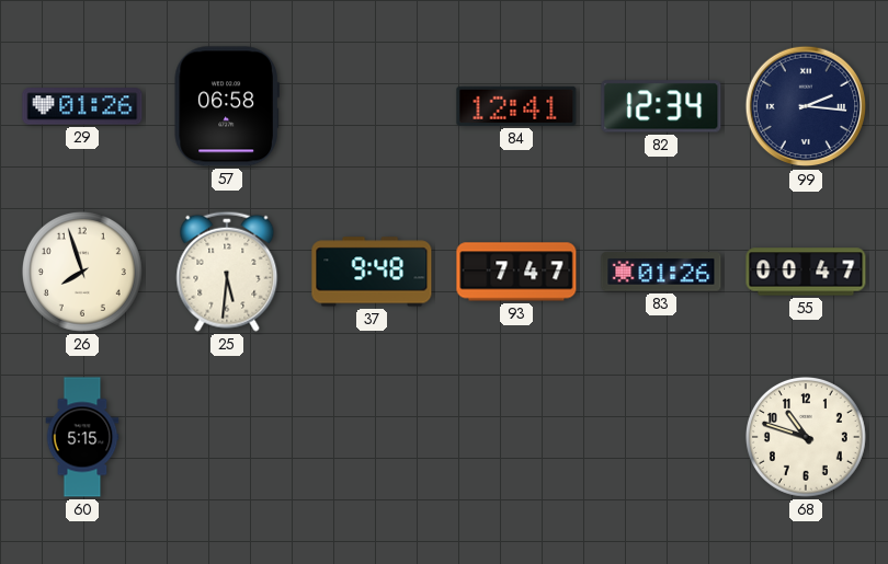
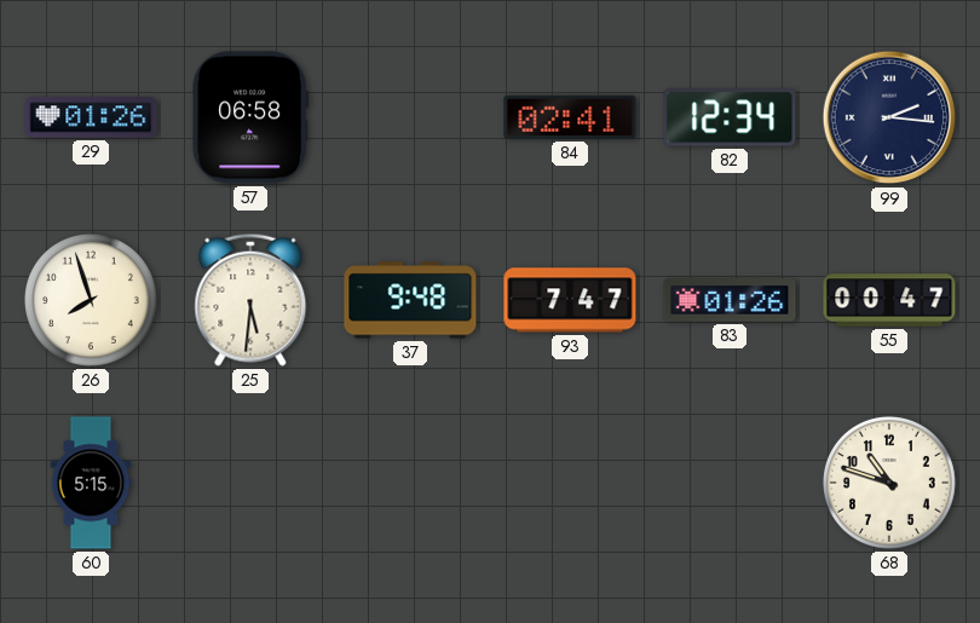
84: 12:41 -> 02:41
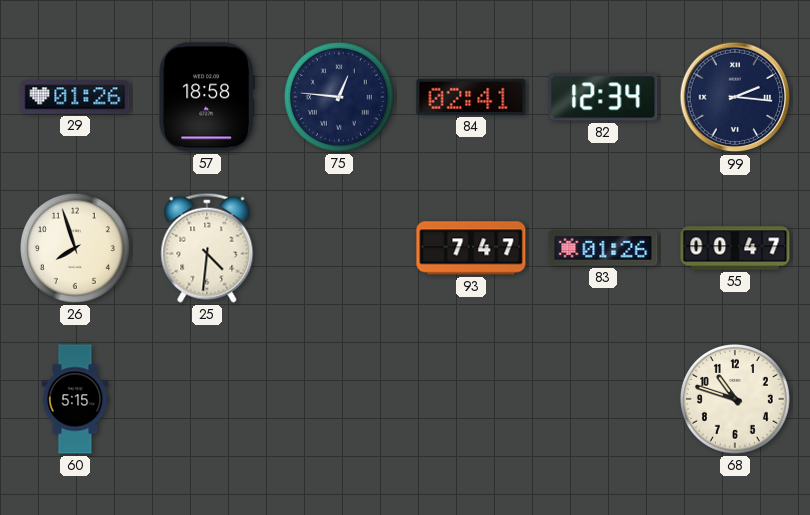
57: 06:58 -> 18:58
75: none -> 12:46
25: 5:31 -> 4:31
37: 9:48 -> none
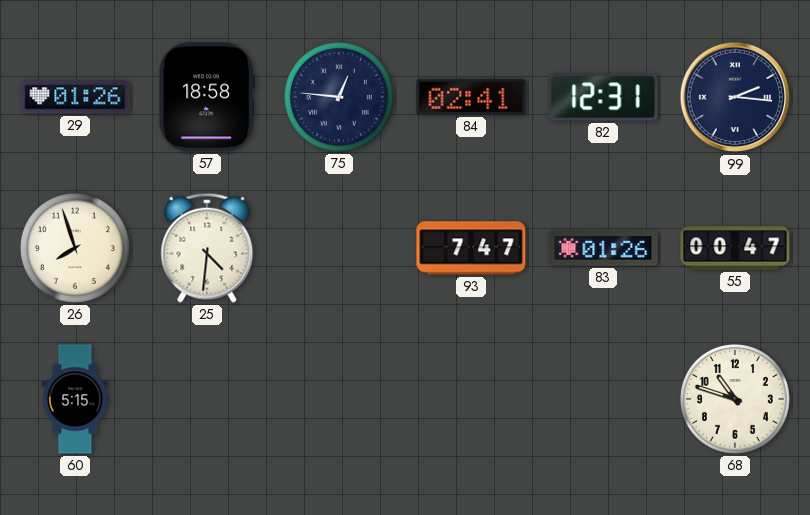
82: 12:34 -> 12:31
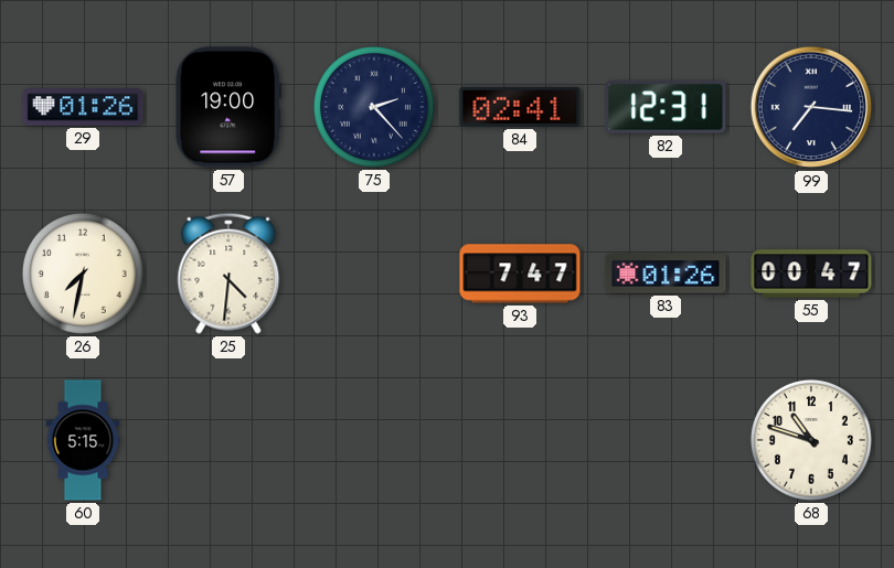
57: 18:58 -> 19:00
75: 12:46 -> 2:23
99: 2:16 -> 7:16
26: 7:57 -> 7:32
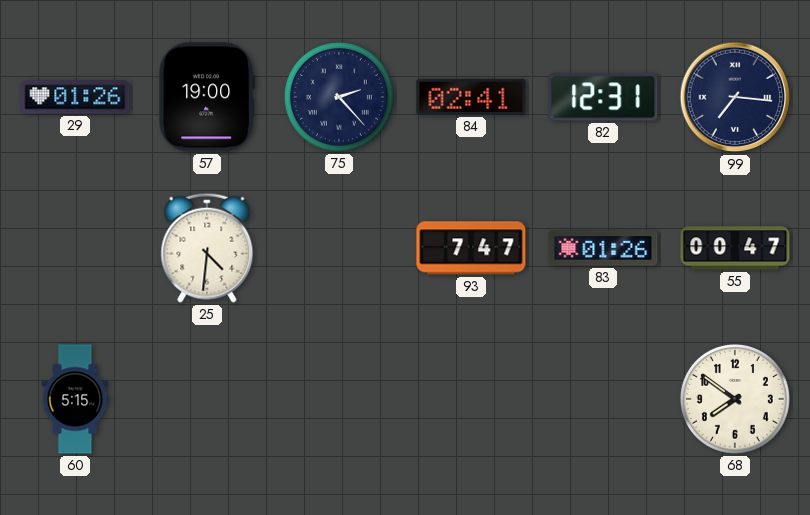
26: 7:32 -> none
68: 10:48 -> 7:51
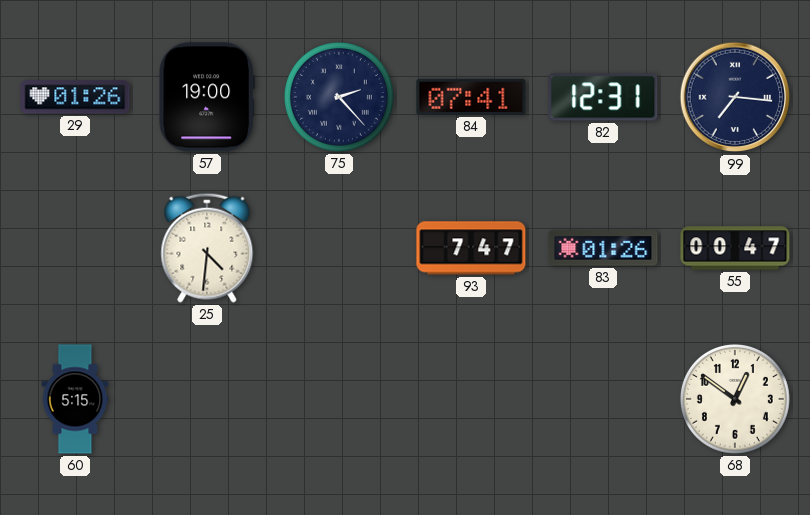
84: 02:41 -> 07:41
68: 7:51 -> 12:51
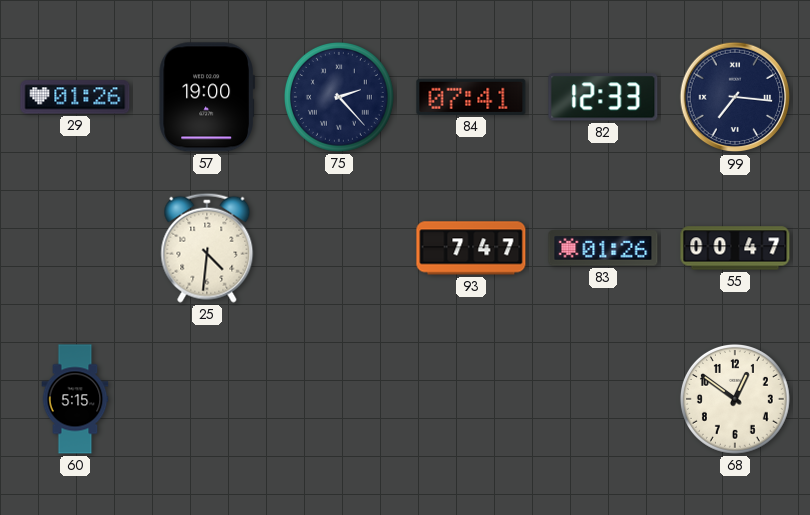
82: 12:31 -> 12:33
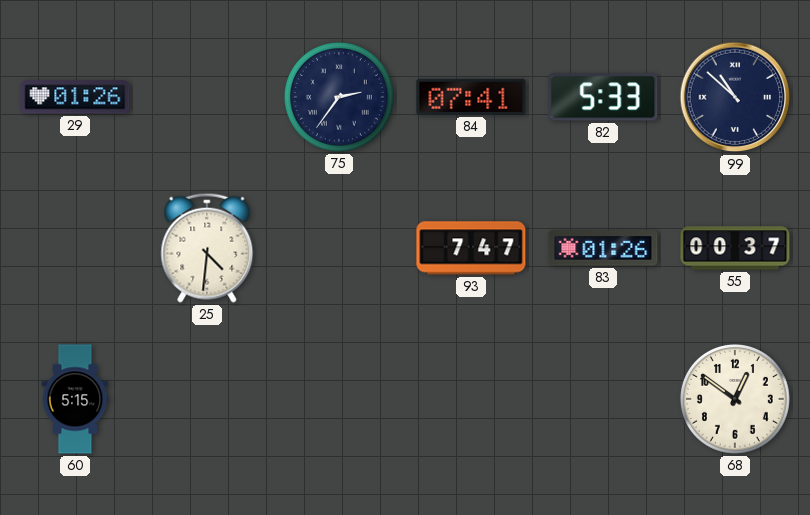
57: 19:00 -> none
75: 2:23 -> 2:36
82: 12:33 -> 5:33
99: 7:16 -> 10:52
55: 00:47 -> 00:37
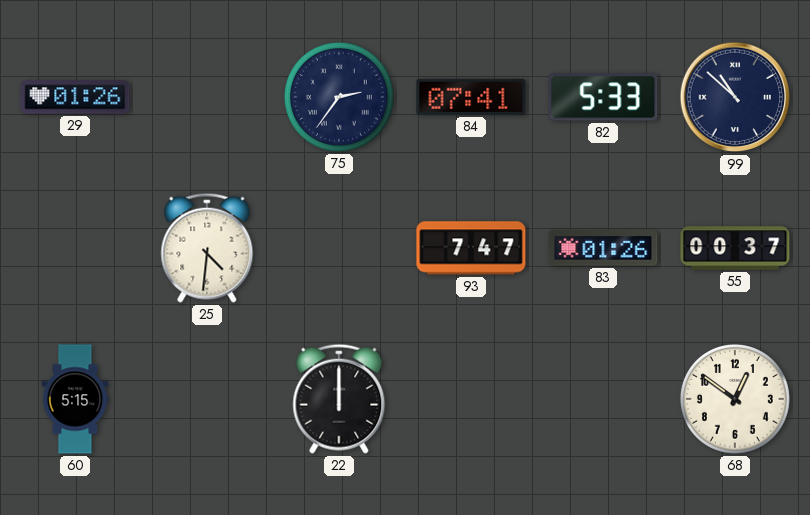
22: none -> 12:00
